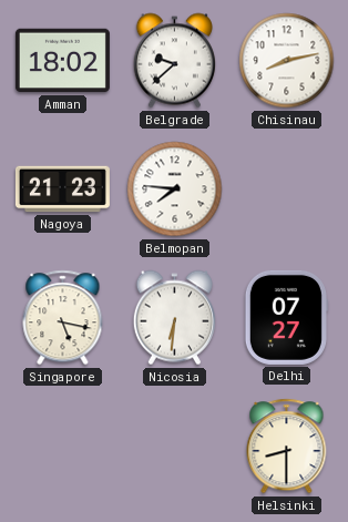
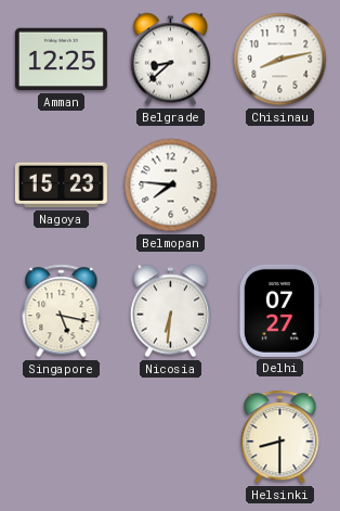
Amman: 18:02 -> 12:25
Belgrade: 9:38 -> 8:38
Nagoya: 21:23 -> 15:23
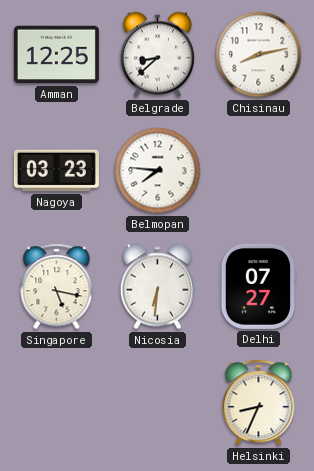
Nagoya: 15:23 -> 03:23
Helsinki: 8:30 -> 8:34
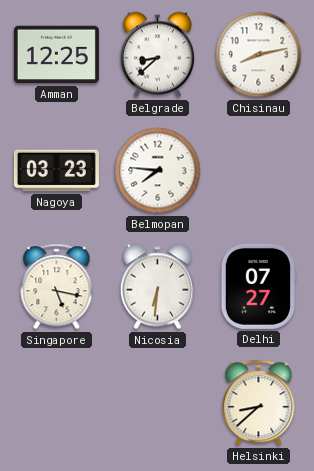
Helsinki: 8:34 -> 8:38
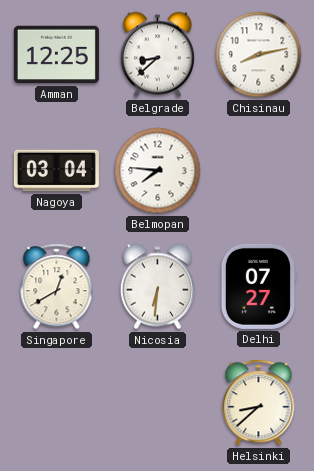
Nagoya: 03:23 -> 03:04
Singapore: 5:17 -> 12:40
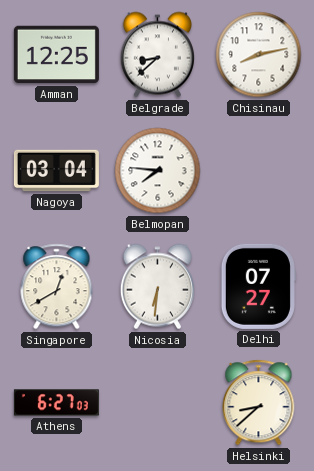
Athens: none -> 6:27
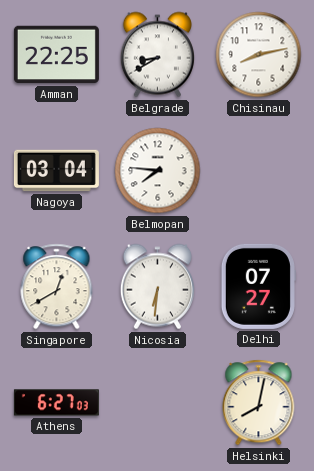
Amman: 12:25 -> 22:25
Belgrade: 8:38 -> 8:40
Helsinki: 8:38 -> 8:02
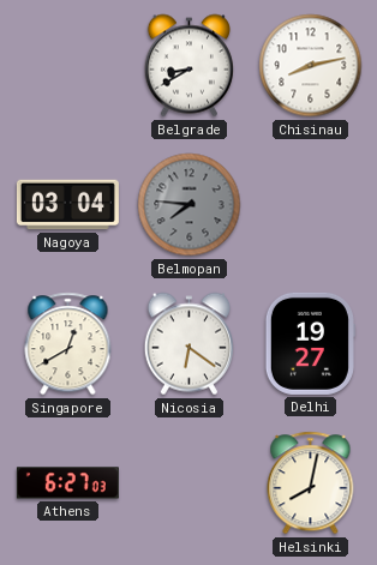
Amman: 22:25 -> none
Belmopan dial: white -> grey
Nicosia: 6:31 -> 6:21
Delhi: 07:27 -> 19:27
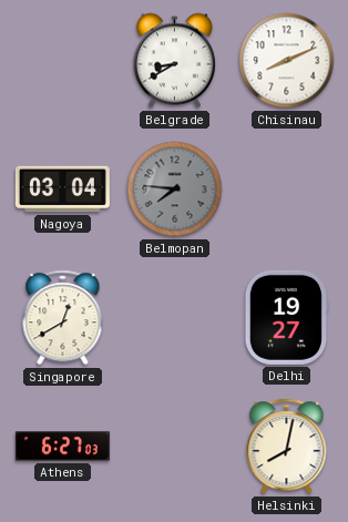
Chisinau: 8:13 -> 8:11
Nicosia: 6:21 -> none
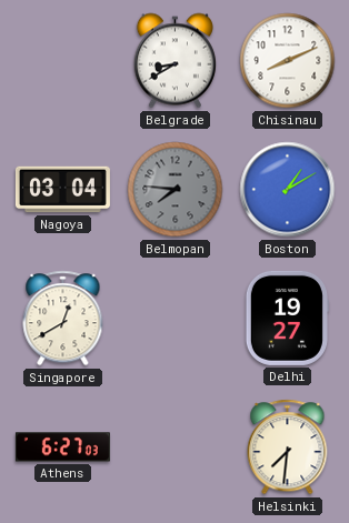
Boston: none -> 1:10
Helsinki: 8:02 -> 7:31
